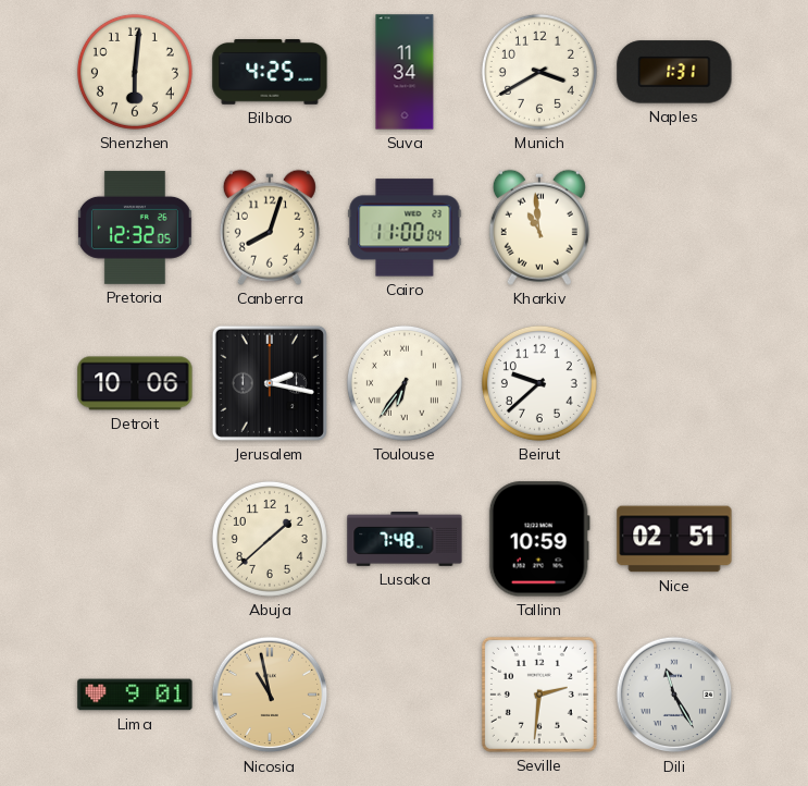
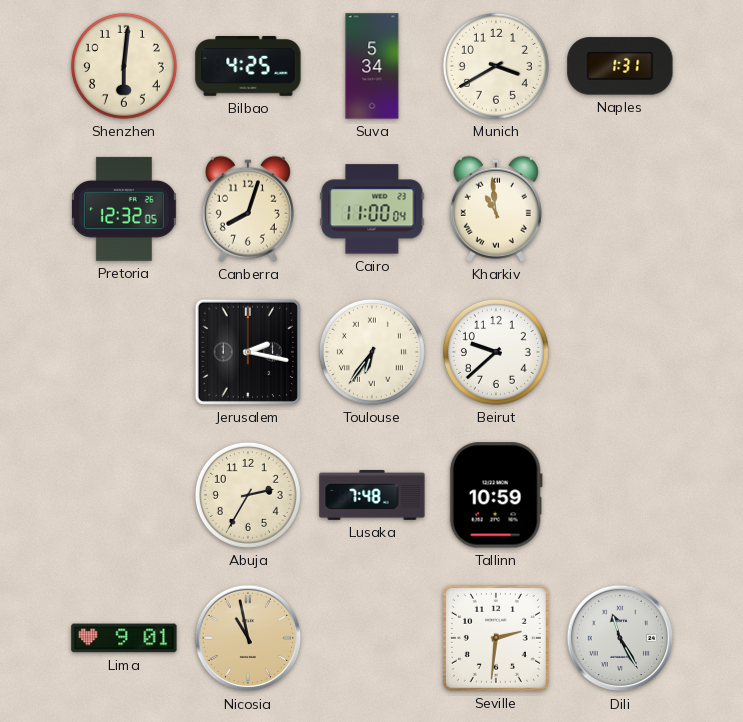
Suva: 11:34 -> 5:34
Detroit: 10:06 -> none
Abuja: 1:38 -> 2:35
Nice: 02:51 -> none
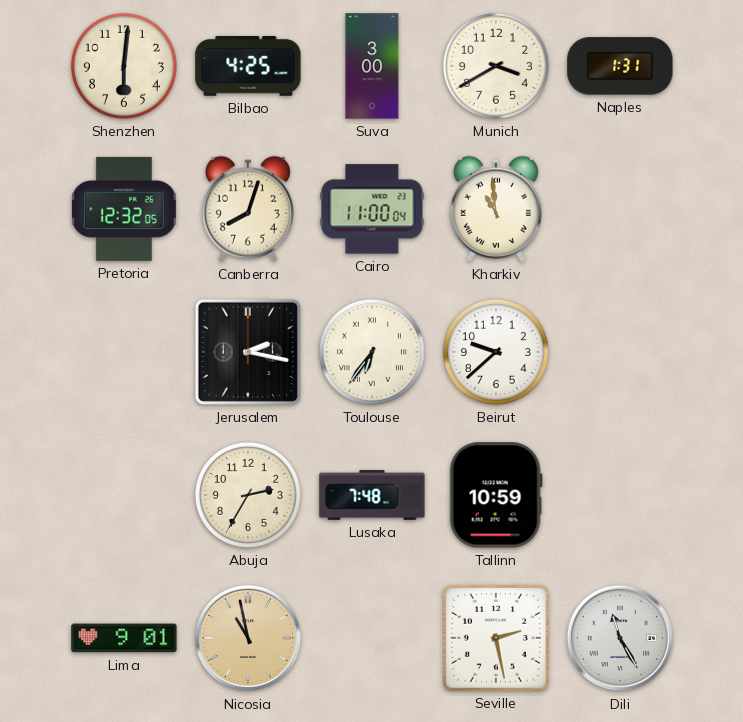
Suva: 5:34 -> 3:00
Seville: 2:31 -> 2:28
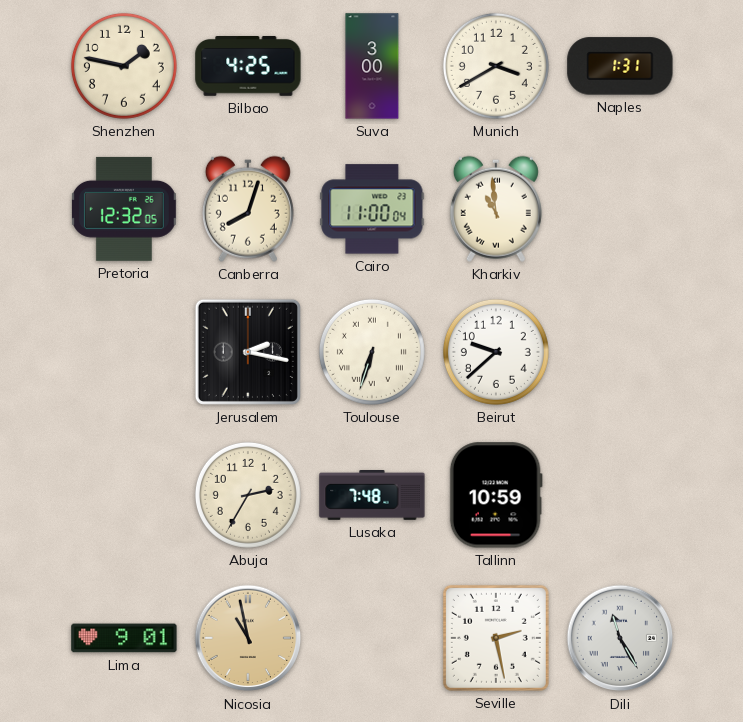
Shenzhen: 6:01 -> 1:47
Toulouse: 6:36 -> 6:33
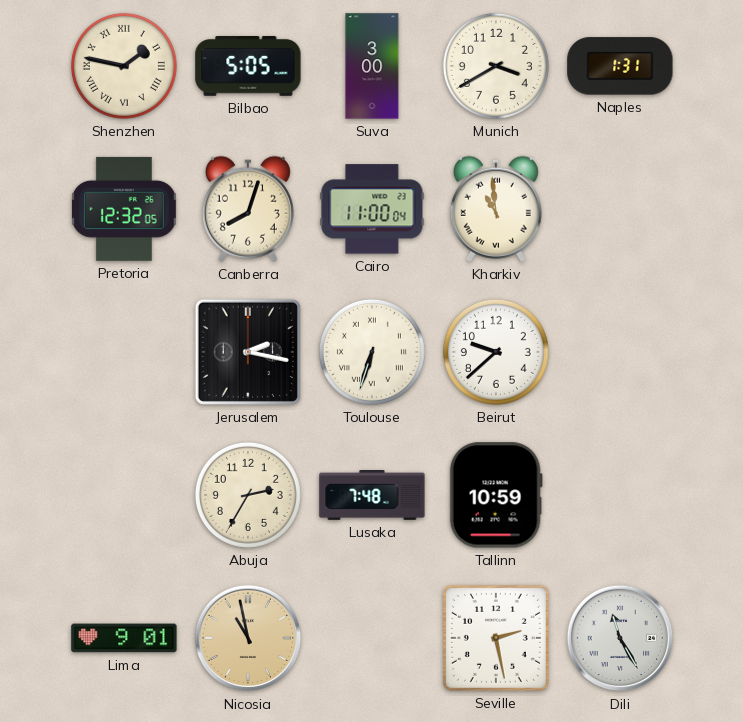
Shenzhen numerals: Arabic -> Roman
Bilbao: 4:25 -> 5:05
